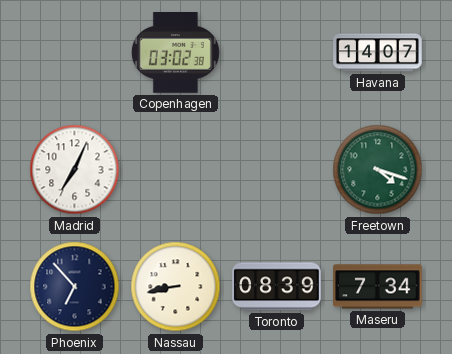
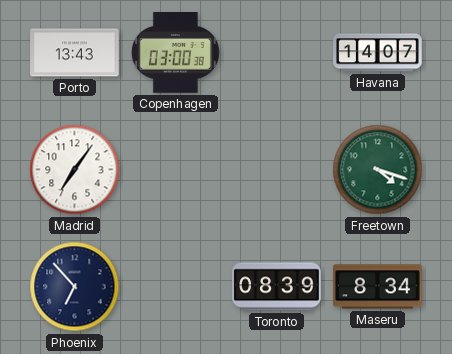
Porto: none -> 13:43
Copenhagen: 03:02 -> 03:00
Madrid: 7:04 -> 7:06
Nassau: 8:43 -> none
Maseru: 7:34 -> 8:34
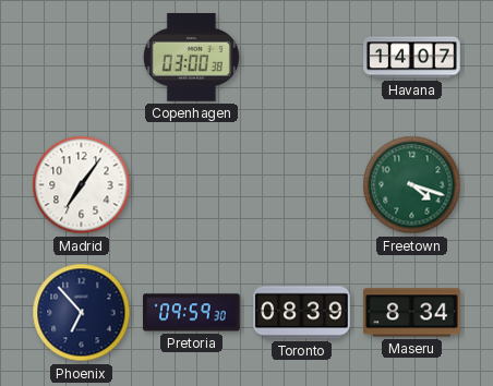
Porto: 13:43 -> none
Pretoria: none -> 09:59
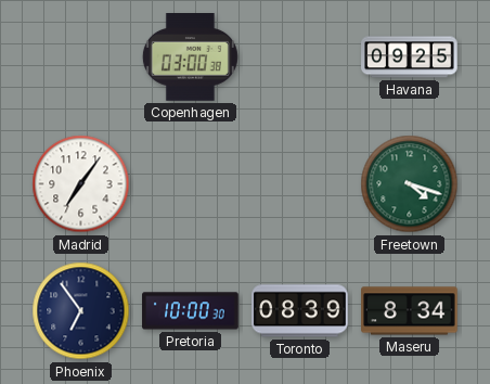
Havana: 14:07 -> 09:25
Phoenix: 6:53 -> 6:54
Pretoria: 09:59 -> 10:00
